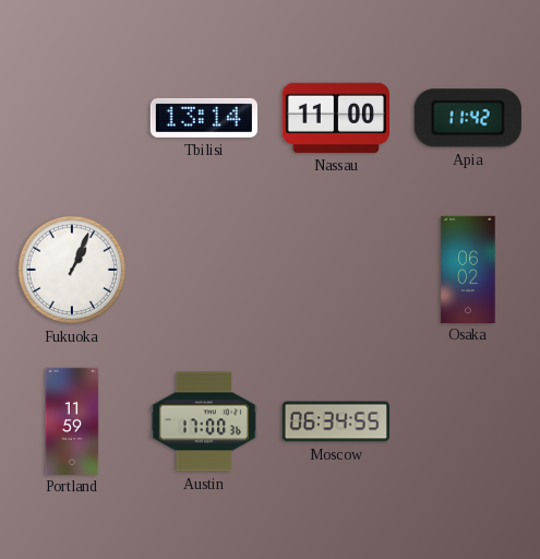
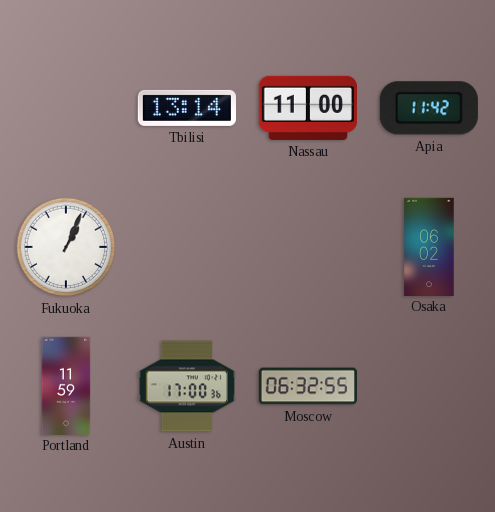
Moscow: 06:34 -> 06:32
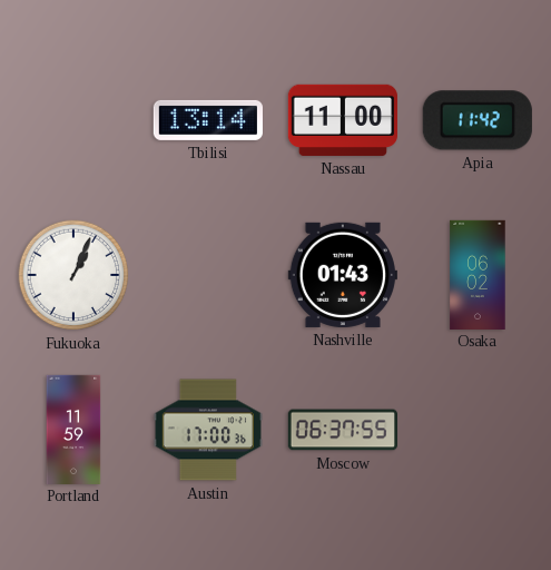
Nashville: none -> 01:43
Moscow: 06:32 -> 06:37
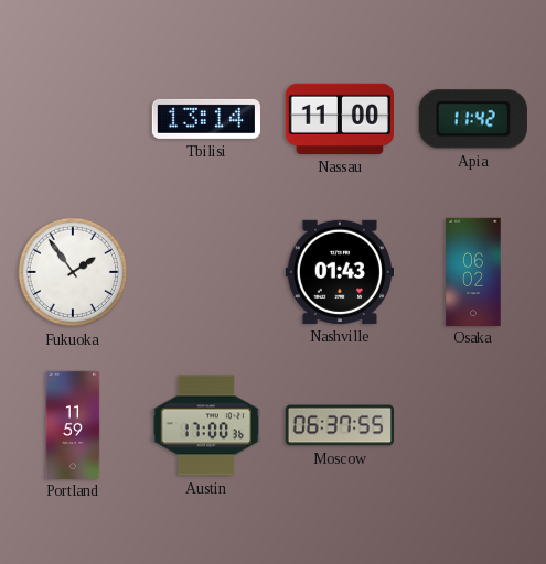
Fukuoka: 1:04 -> 1:54
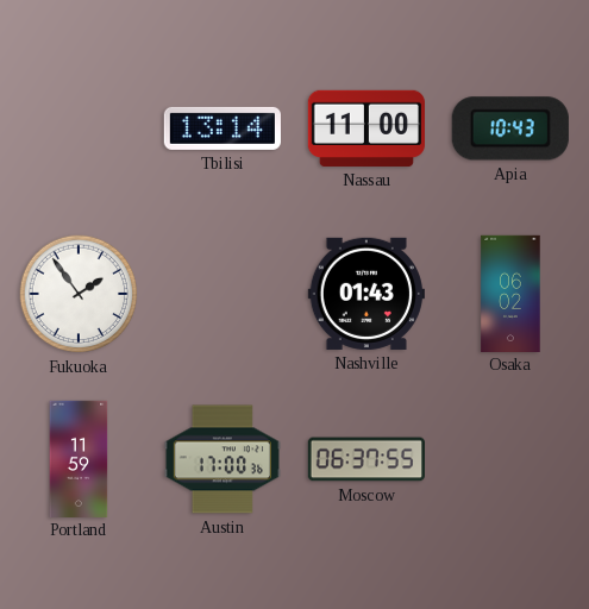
Apia: 11:42 -> 10:43
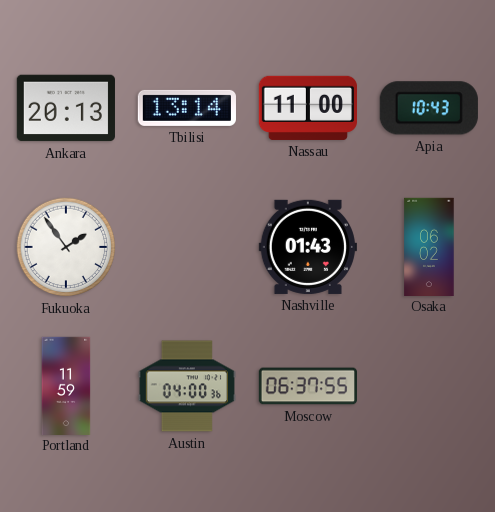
Ankara: none -> 20:13
Austin: 17:00 -> 04:00
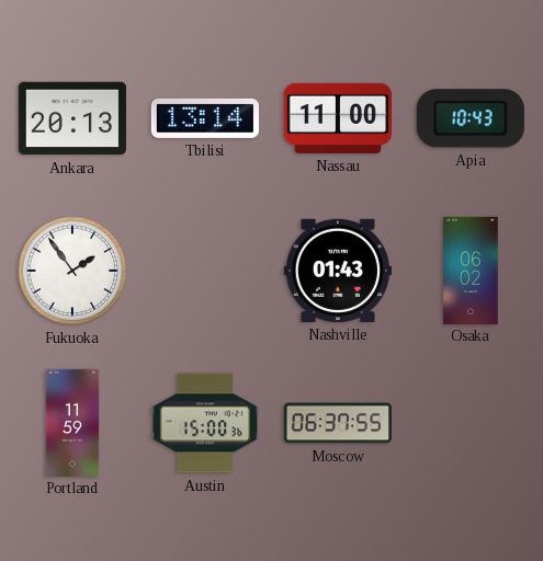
Austin: 04:00 -> 15:00
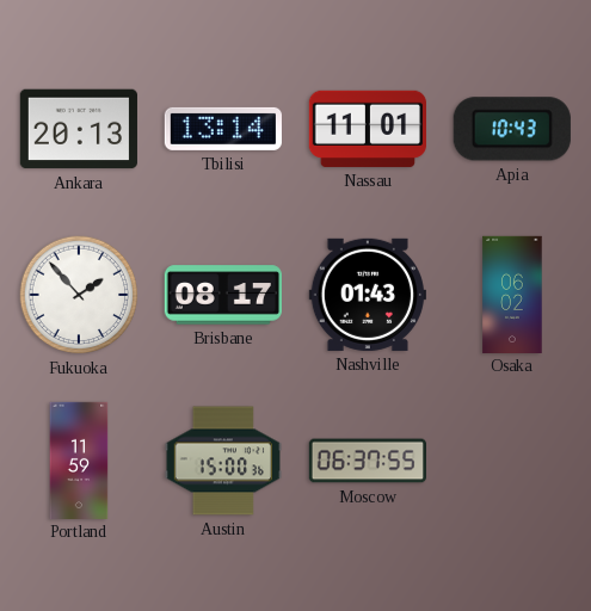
Nassau: 11:00 -> 11:01
Fukuoka: 1:54 -> 1:53
Brisbane: none -> 08:17
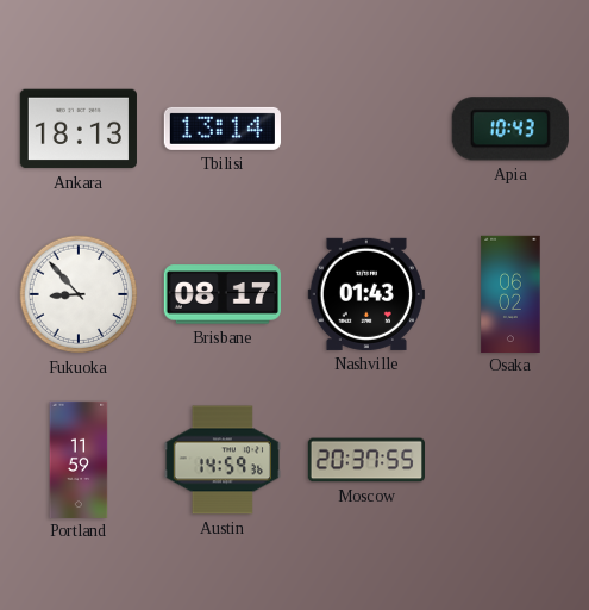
Ankara: 20:13 -> 18:13
Nassau: 11:01 -> none
Fukuoka: 1:53 -> 8:53
Austin: 15:00 -> 14:59
Moscow: 06:37 -> 20:37
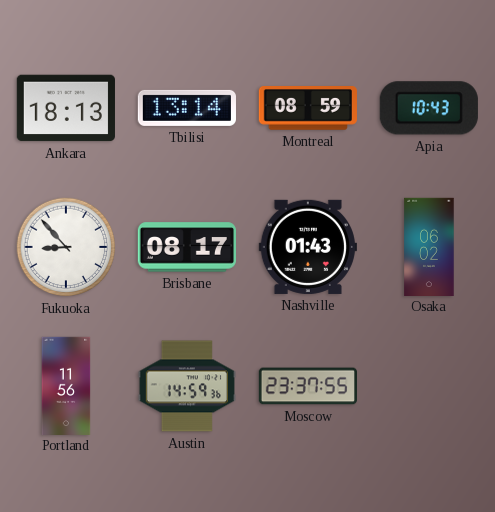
Montreal: none -> 08:59
Portland: 11:59 -> 11:56
Moscow: 20:37 -> 23:37
